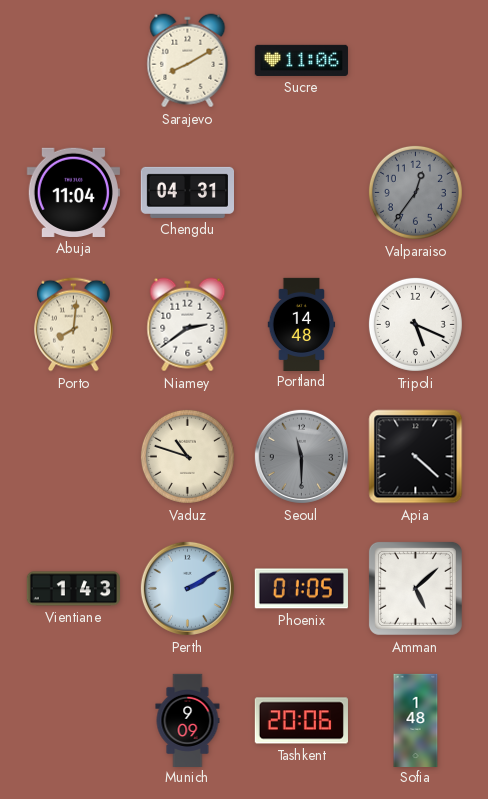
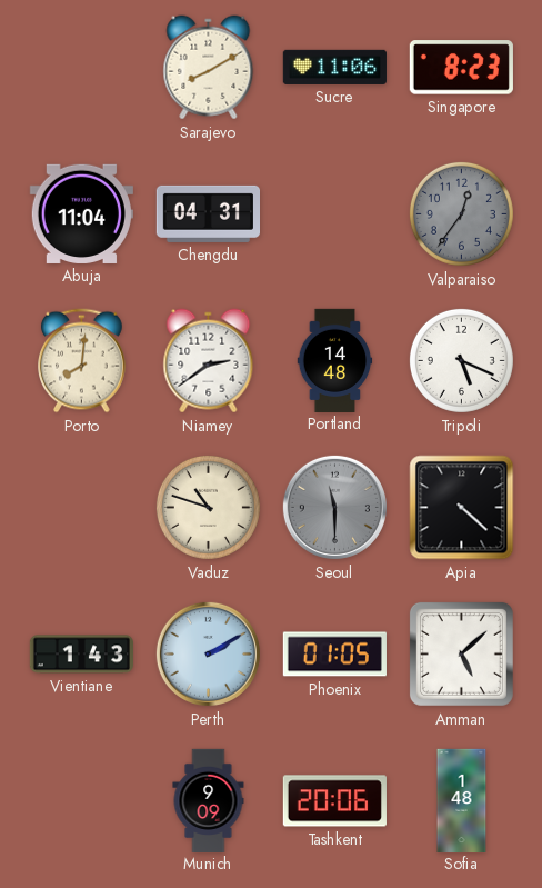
Singapore: none -> 8:23
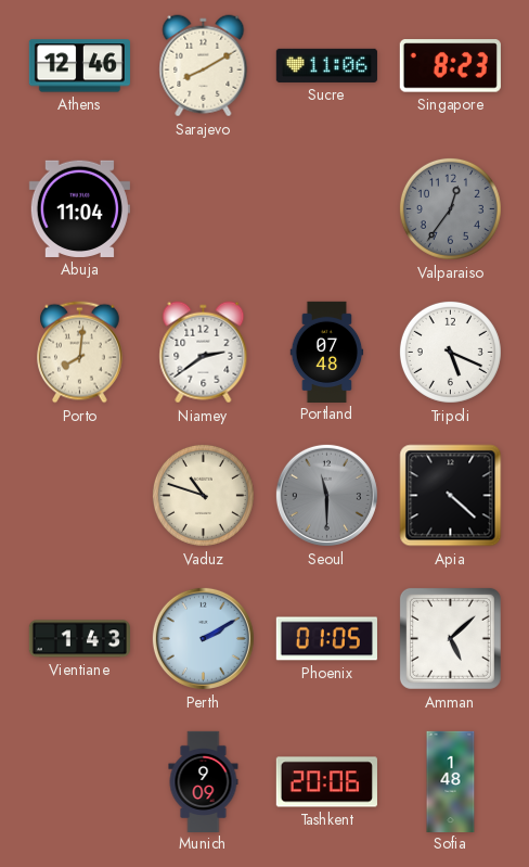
Athens: none -> 12:46
Chengdu: 04:31 -> none
Portland: 14:48 -> 07:48
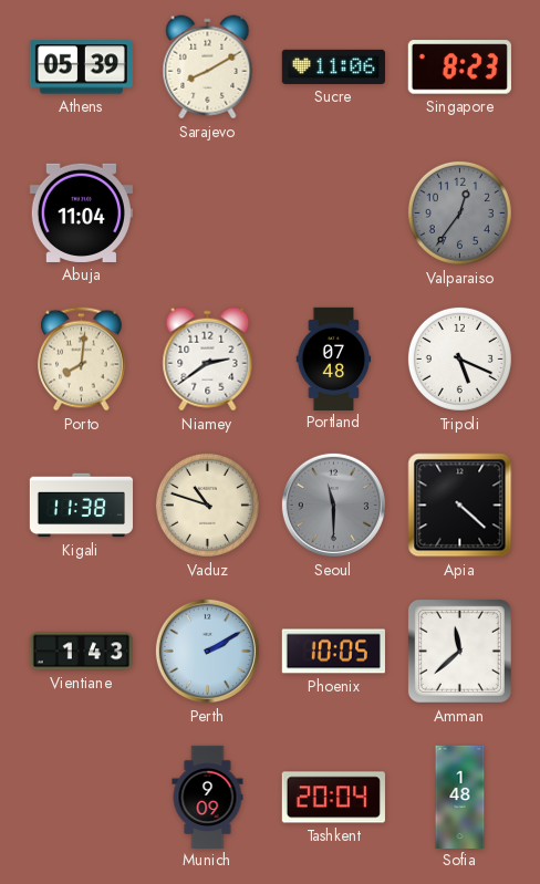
Athens: 12:46 -> 05:39
Kigali: none -> 11:38
Phoenix: 01:05 -> 10:05
Amman: 5:08 -> 11:38
Tashkent: 20:06 -> 20:04
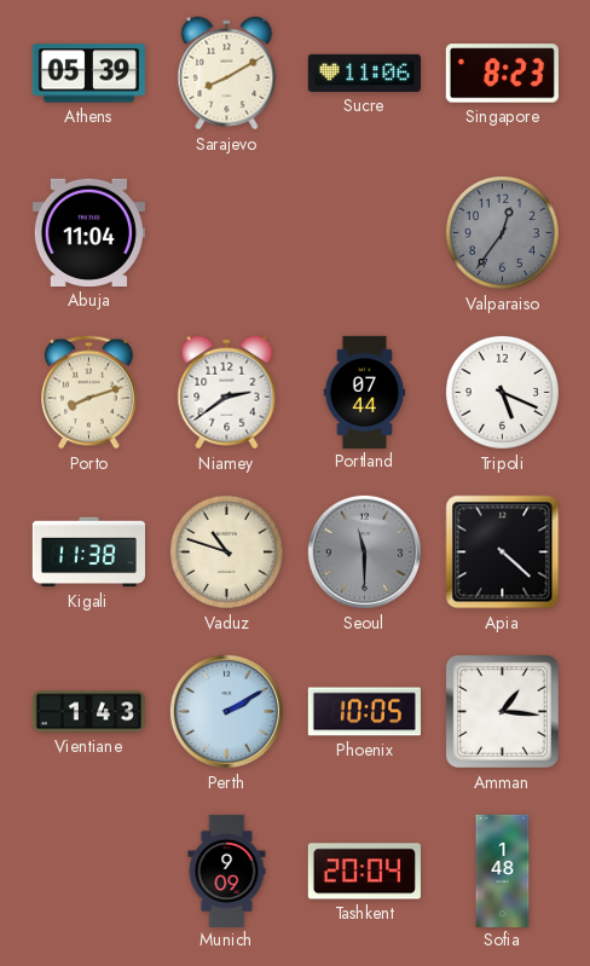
Porto: 8:01 -> 8:12
Portland: 07:48 -> 07:44
Amman: 11:38 -> 1:16
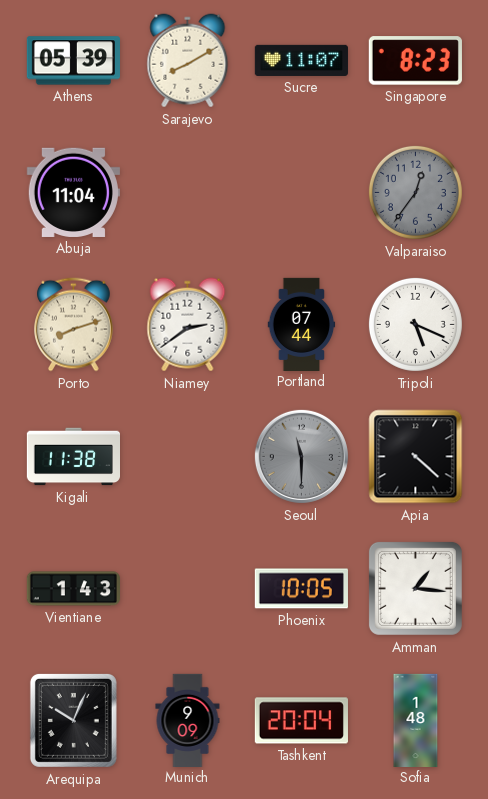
Sucre: 11:06 -> 11:07
Vaduz: 10:48 -> none
Perth: 2:10 -> none
Arequipa: none -> 10:04
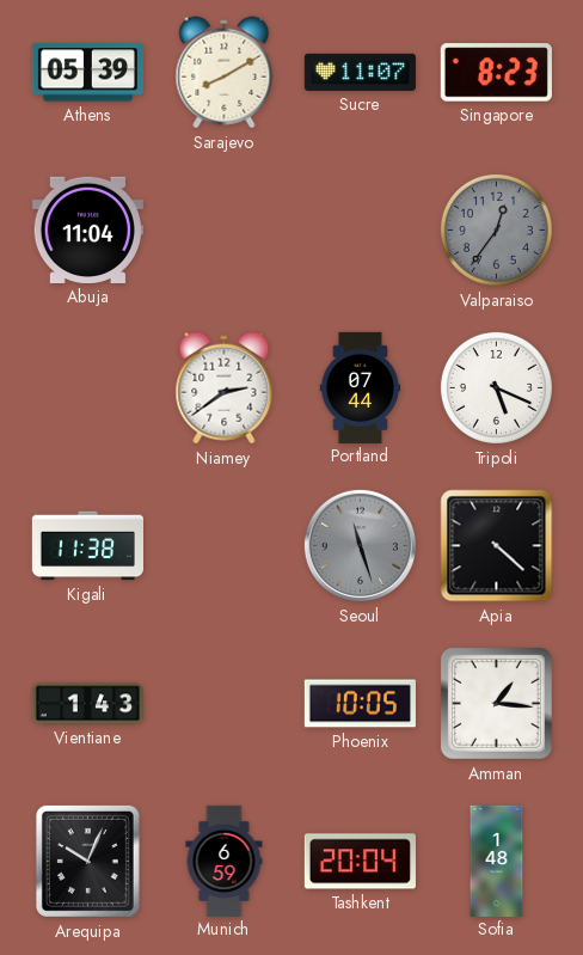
Porto: 8:12 -> none
Seoul: 11:30 -> 11:27
Munich: 9:09 -> 6:59
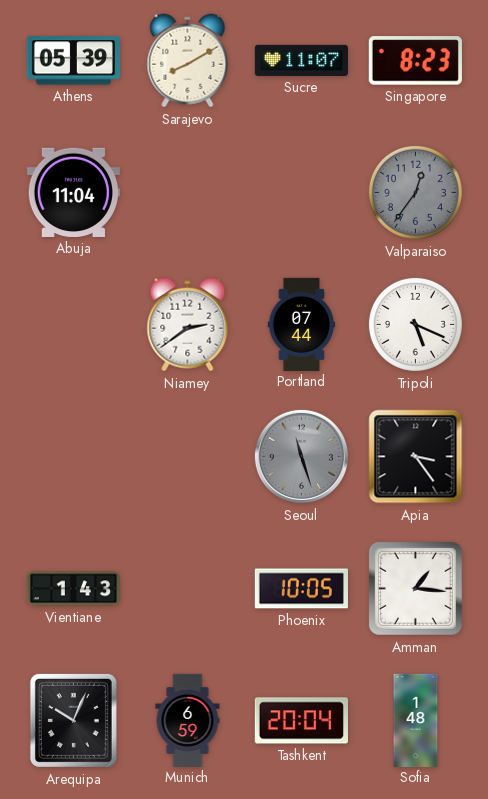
Kigali: 11:38 -> none
Apia: 4:22 -> 3:24
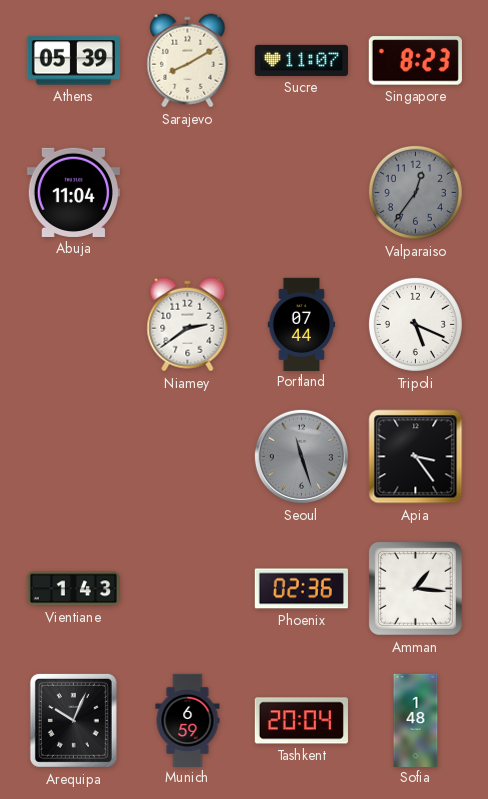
Phoenix: 10:05 -> 02:36
